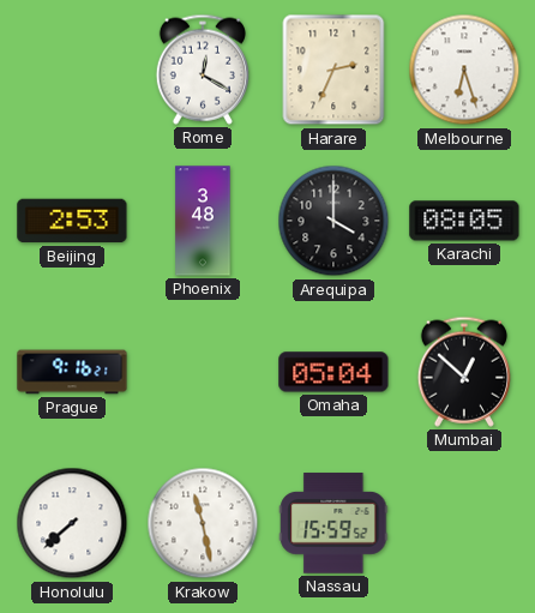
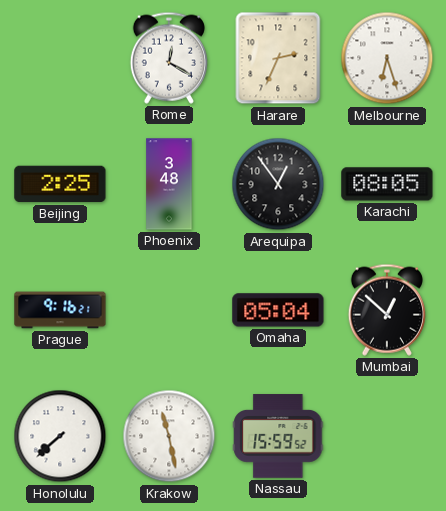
Beijing: 2:53 -> 2:25
Arequipa: 4:00 -> 12:54
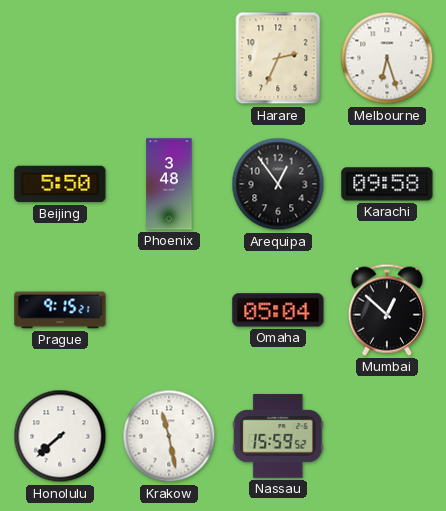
Rome: 12:20 -> none
Beijing: 2:25 -> 5:50
Karachi: 08:05 -> 09:58
Prague: 9:16 -> 9:15
